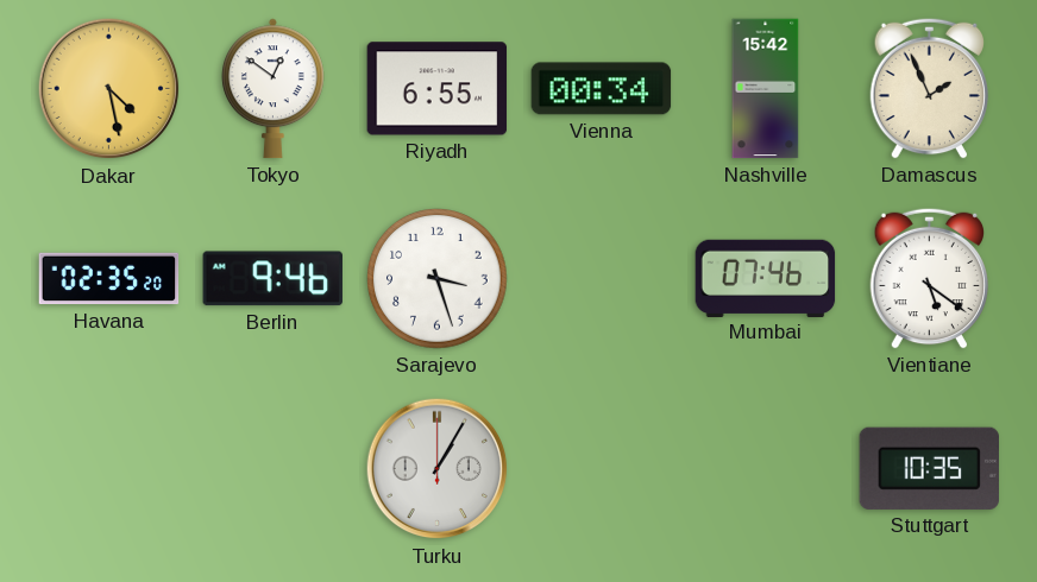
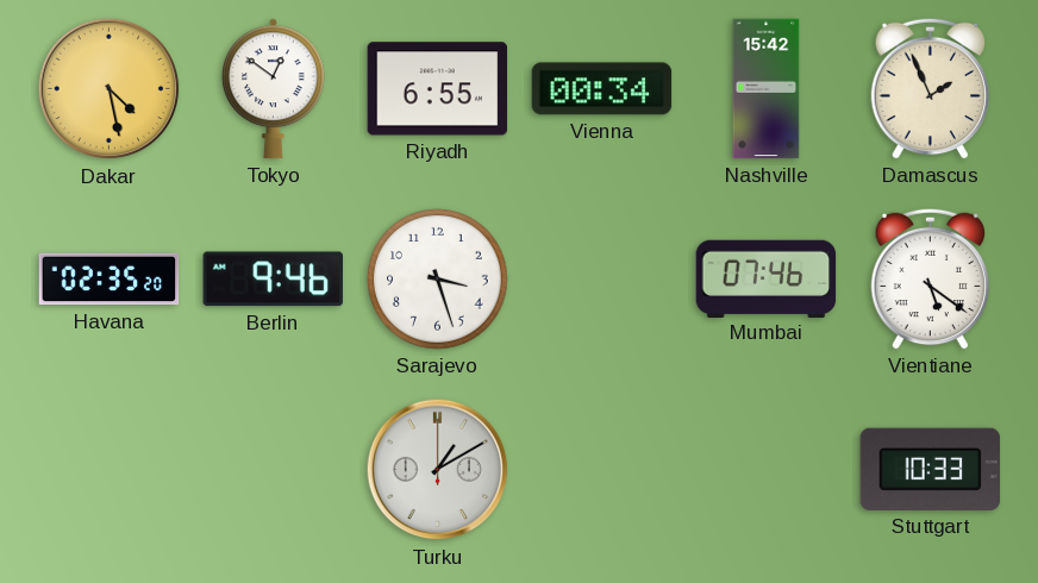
Turku: 1:05 -> 1:10
Stuttgart: 10:35 -> 10:33
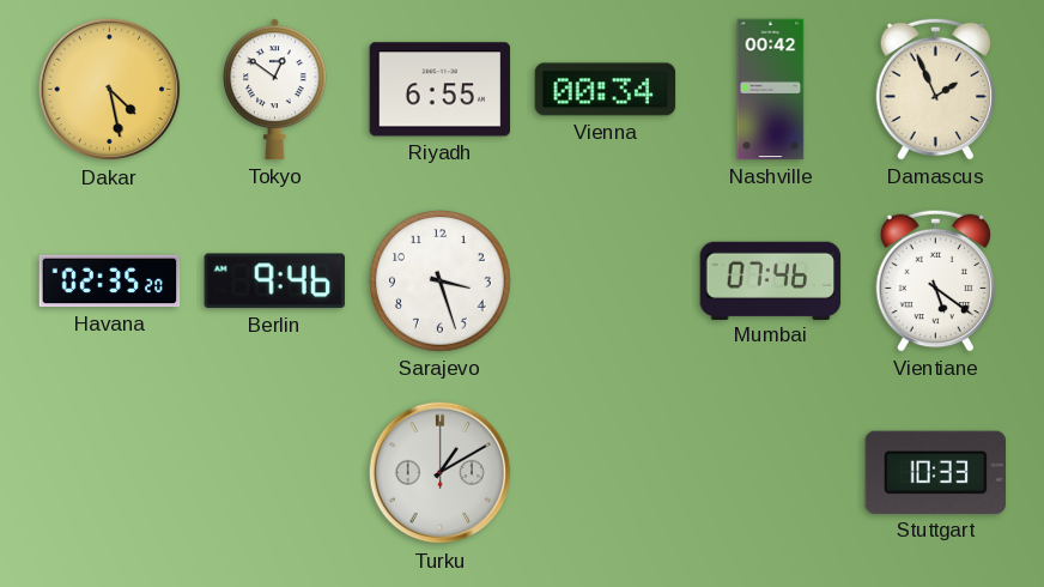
Nashville: 15:42 -> 00:42
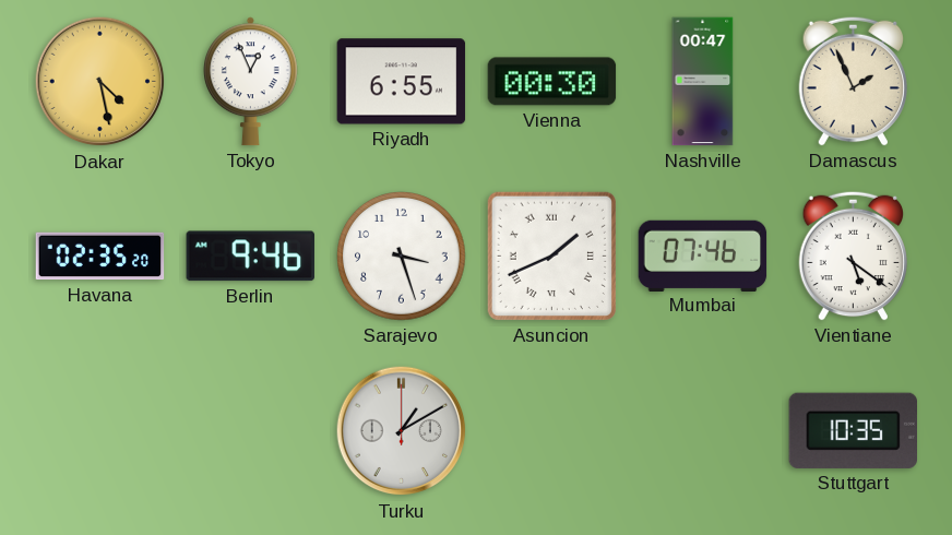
Tokyo: 12:51 -> 12:56
Vienna: 00:34 -> 00:30
Nashville: 00:42 -> 00:47
Asuncion: none -> 1:41
Stuttgart: 10:33 -> 10:35
